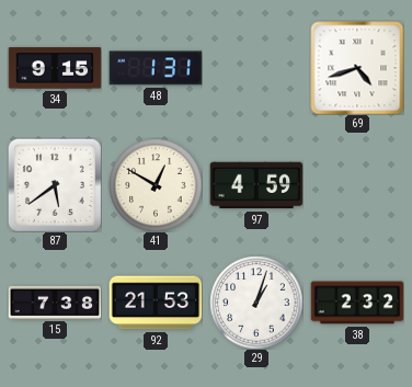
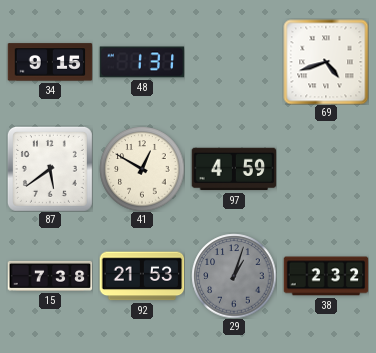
29 dial: white -> grey
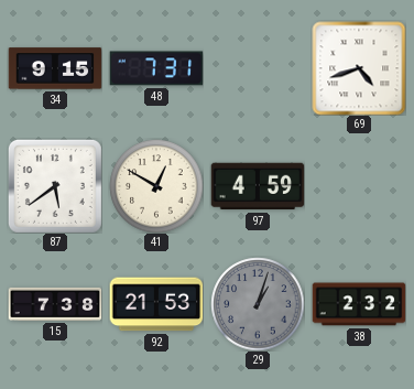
48: 1:31 -> 7:31
